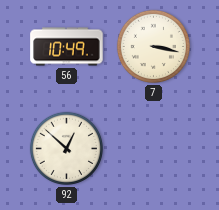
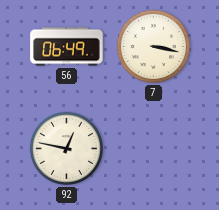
56: 10:49 -> 06:49
92: 12:52 -> 12:47
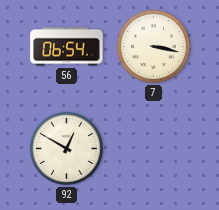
56: 06:49 -> 06:54
92: 12:47 -> 12:50
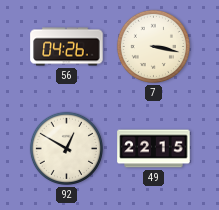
56: 06:54 -> 04:26
49: none -> 22:15
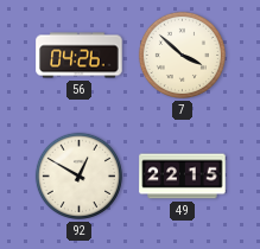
7: 3:17 -> 3:52
